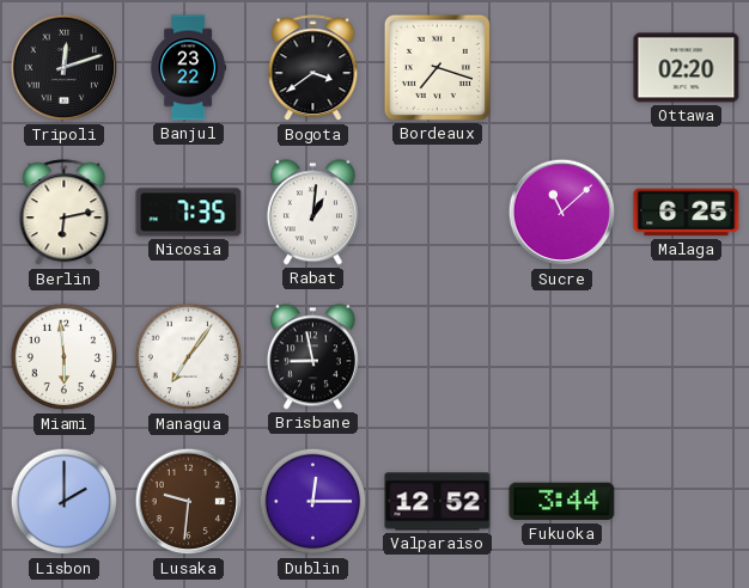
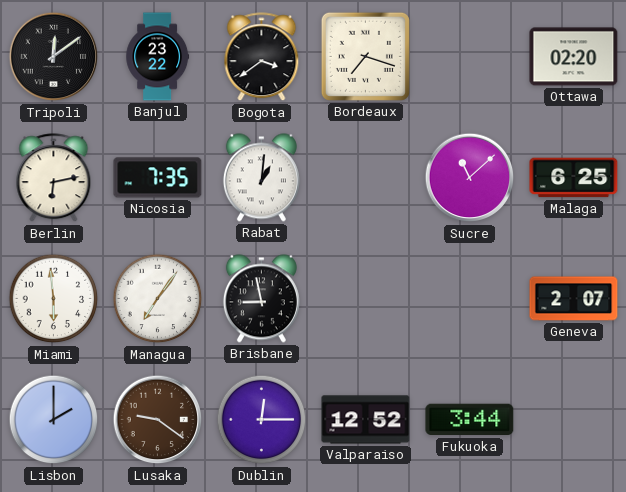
Tripoli: 12:12 -> 12:09
Geneva: none -> 2:07
Lusaka: 9:31 -> 9:21
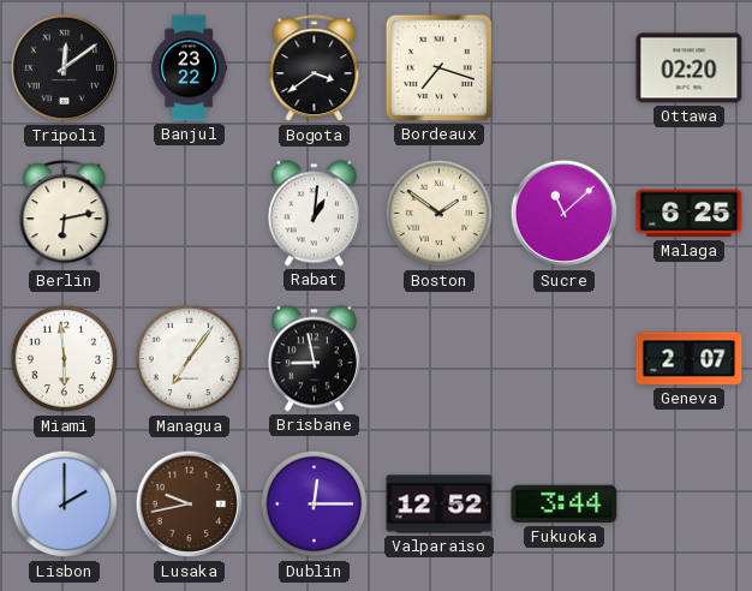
Nicosia: 7:35 -> none
Boston: none -> 1:51
Lusaka: 9:21 -> 9:43
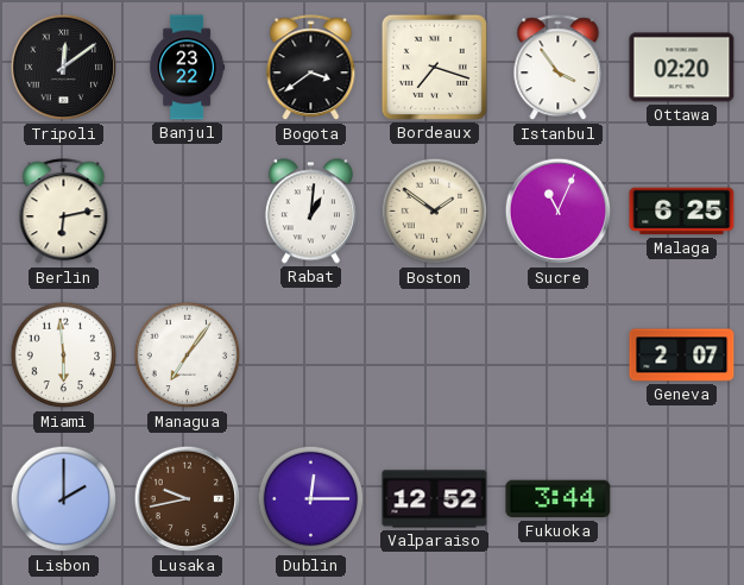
Istanbul: none -> 3:54
Sucre: 11:08 -> 11:04
Brisbane: 8:58 -> none
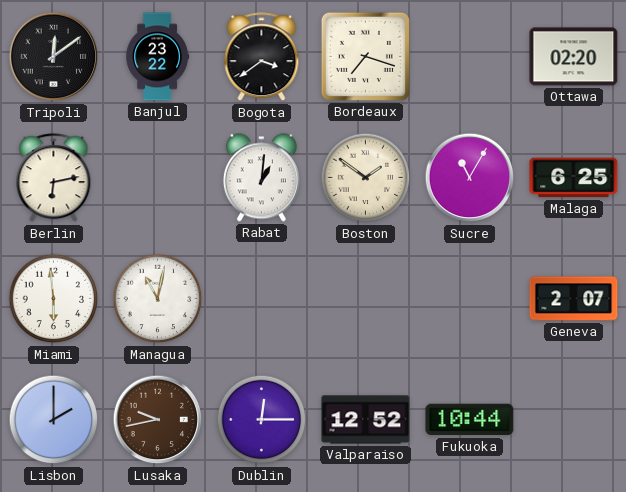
Istanbul: 3:54 -> none
Sucre: 11:04 -> 11:05
Managua: 7:06 -> 11:02
Fukuoka: 3:44 -> 10:44
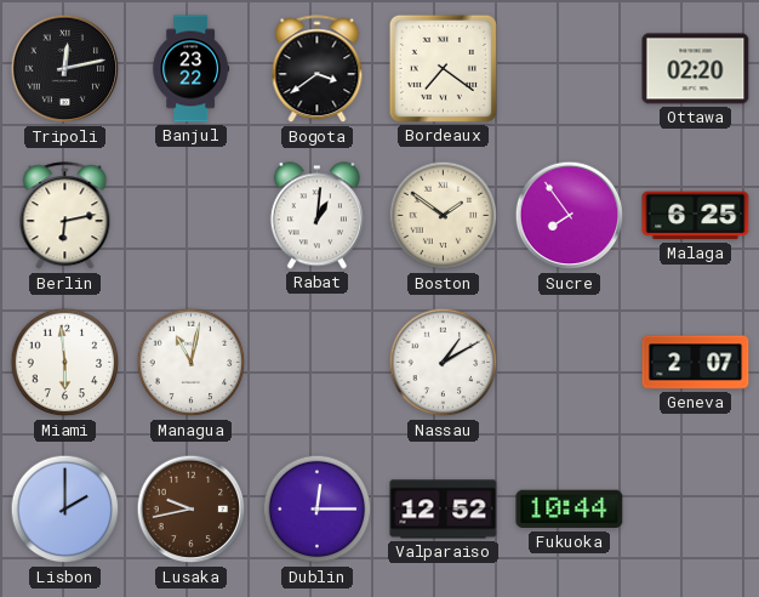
Tripoli: 12:09 -> 12:13
Bordeaux: 7:18 -> 7:21
Sucre: 11:05 -> 7:54
Nassau: none -> 1:10
